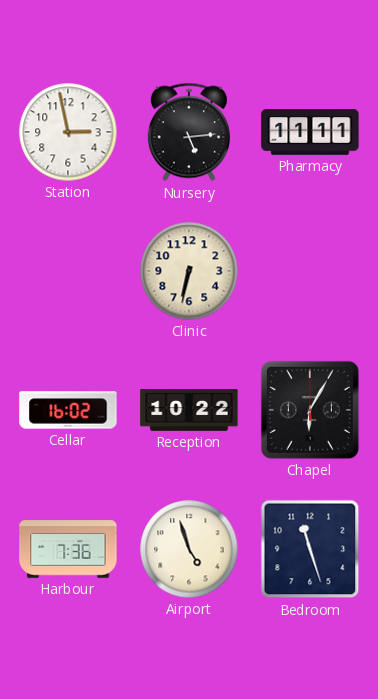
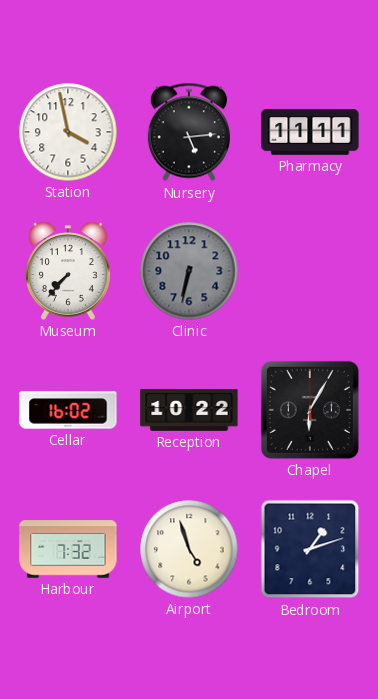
Station: 2:58 -> 3:58
Museum: none -> 7:37
Clinic dial: cream -> grey
Harbour: 7:36 -> 7:32
Bedroom: 11:27 -> 1:12
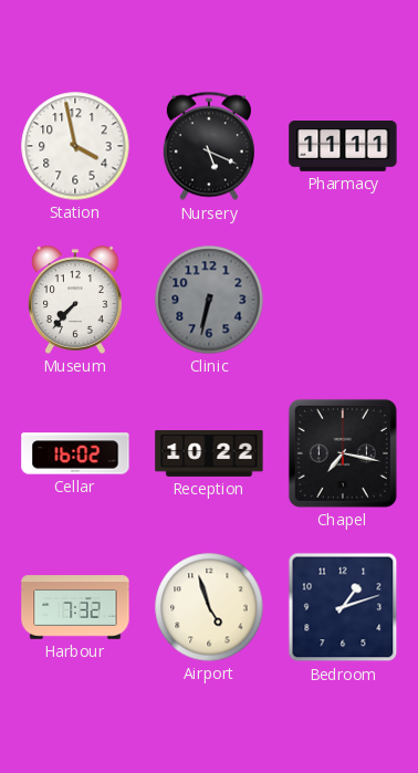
Nursery: 5:14 -> 5:19
Chapel: 6:05 -> 7:17
